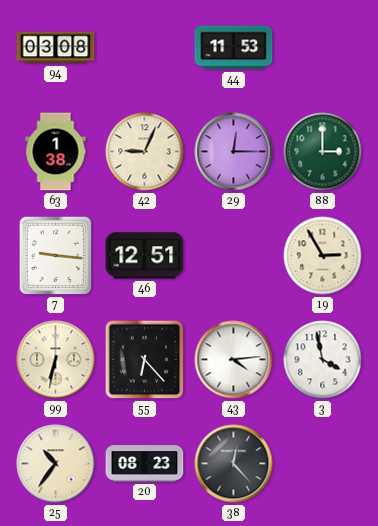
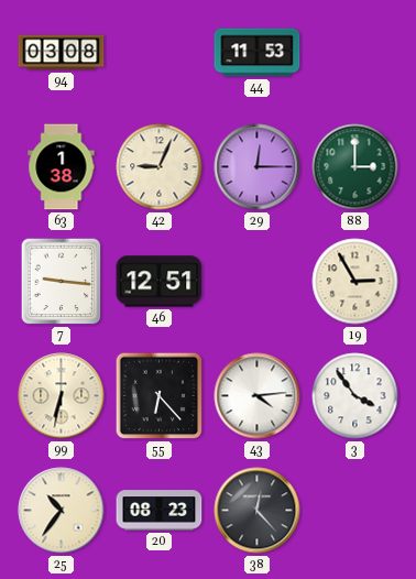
3: 3:58 -> 3:54
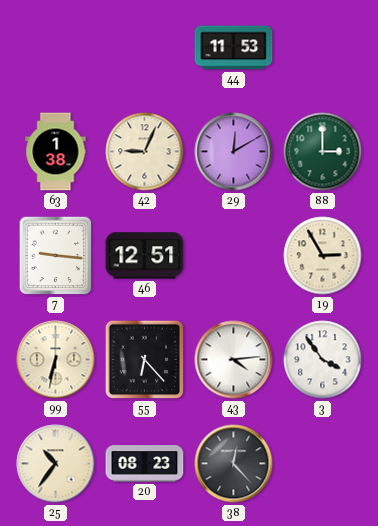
94: 03:08 -> none
29: 12:15 -> 12:10
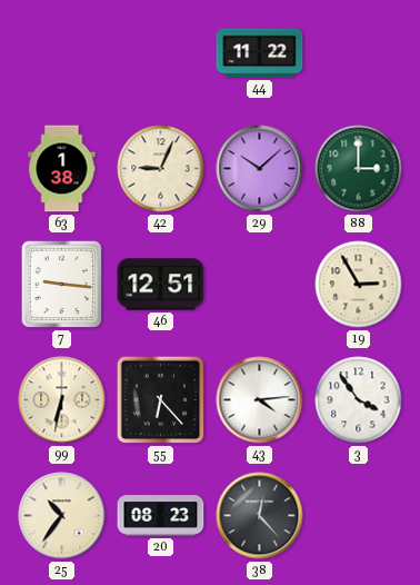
44: 11:53 -> 11:22
29: 12:10 -> 10:08
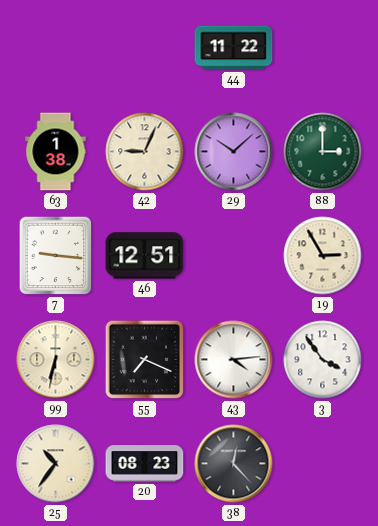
55: 6:23 -> 7:19
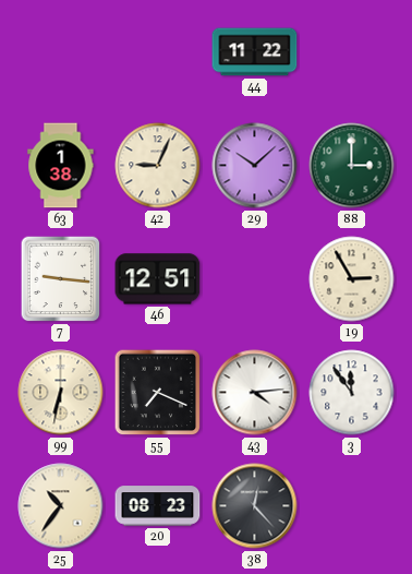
3: 3:54 -> 11:54
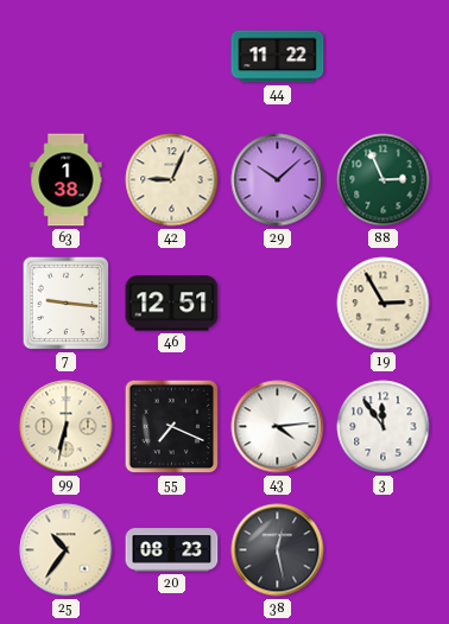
88: 3:00 -> 2:56
38: 12:23 -> 12:28
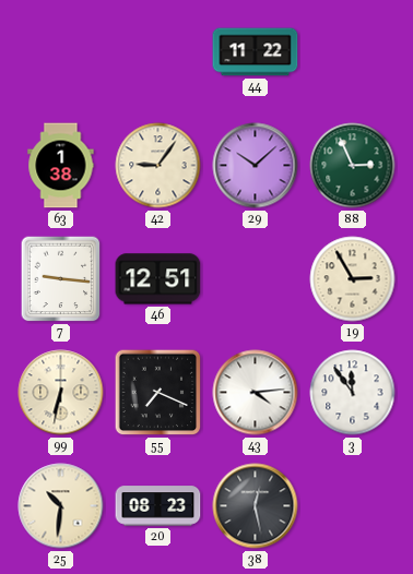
42: 9:04 -> 9:06
25: 10:36 -> 10:31
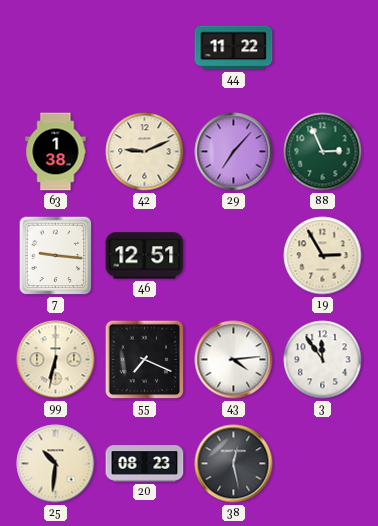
42: 9:06 -> 9:11
29: 10:08 -> 7:07
